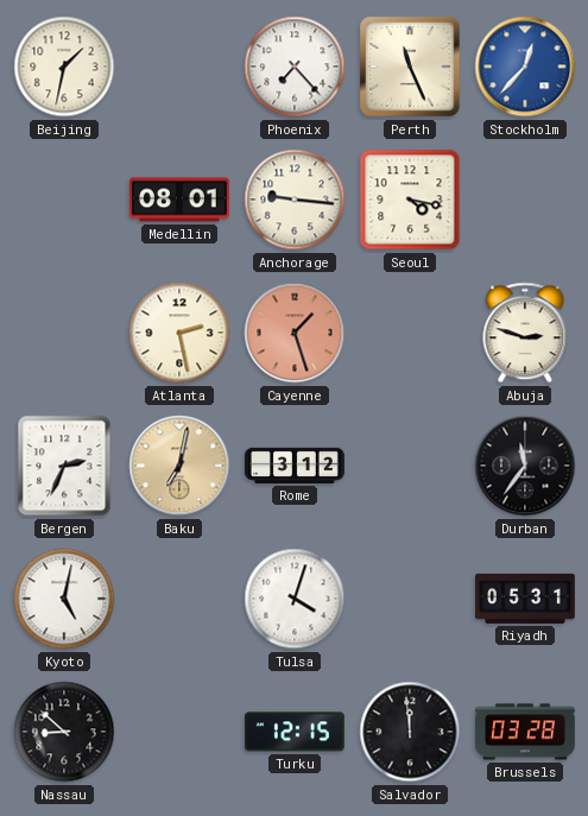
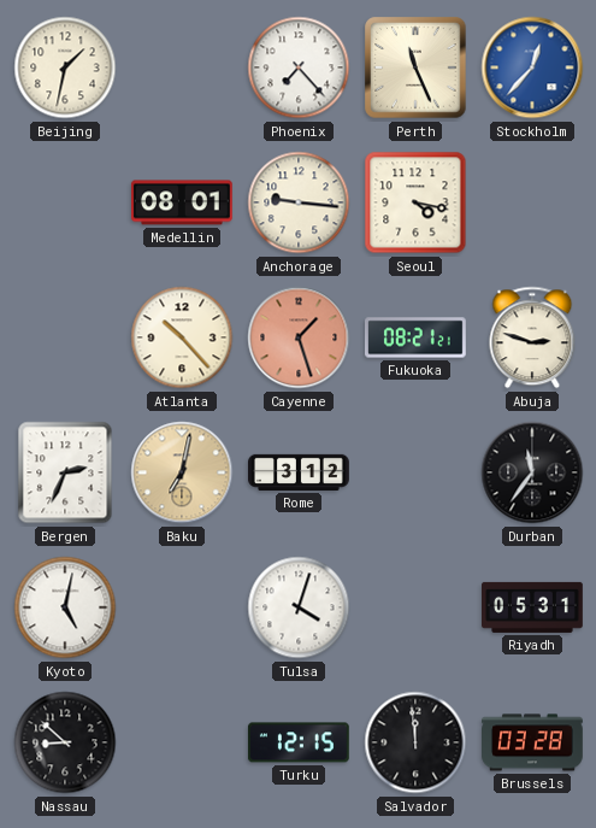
Atlanta: 2:28 -> 10:23
Fukuoka: none -> 08:21
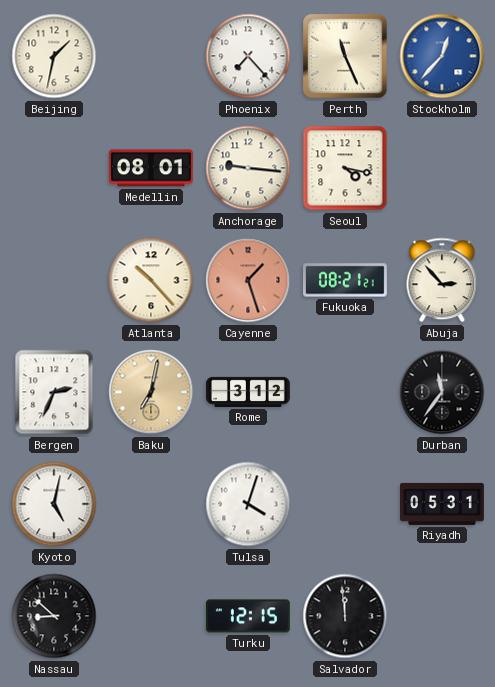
Abuja: 2:48 -> 2:53
Brussels: 03:28 -> none
